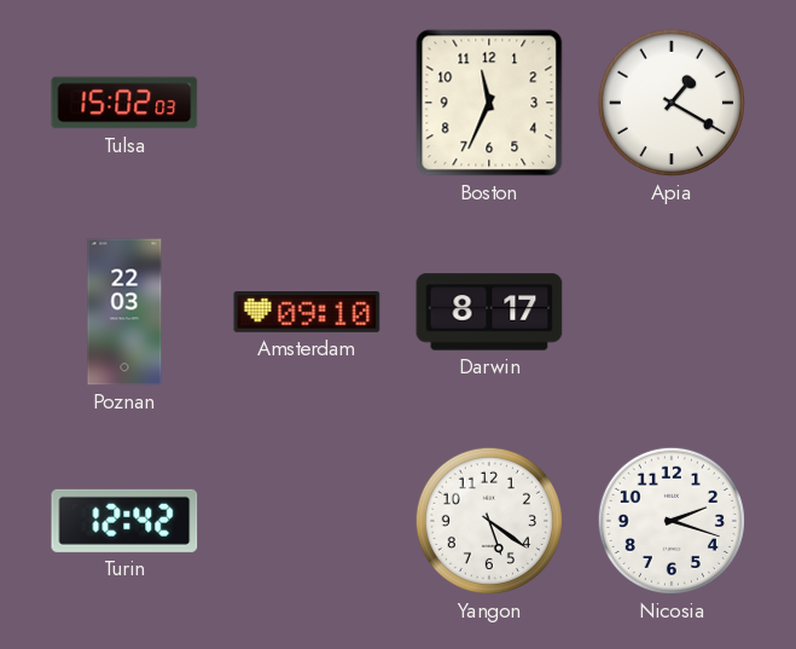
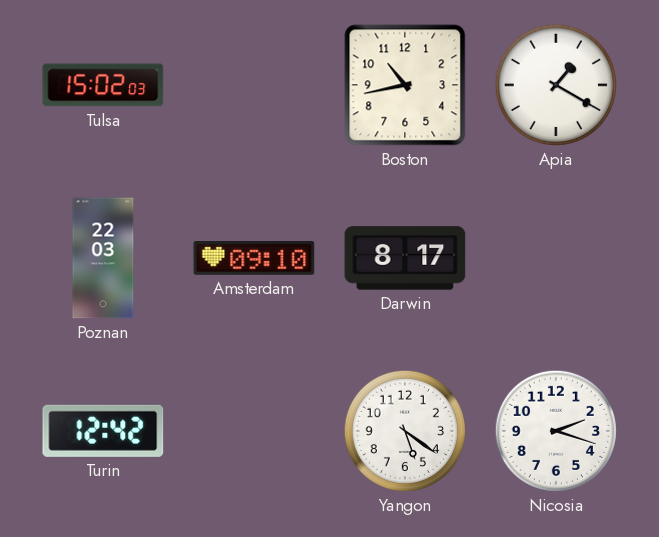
Boston: 11:34 -> 10:43
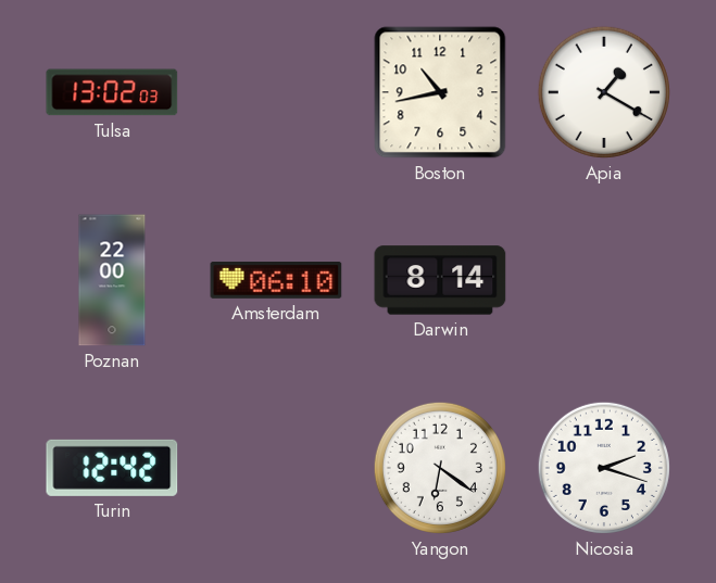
Tulsa: 15:02 -> 13:02
Poznan: 22:03 -> 22:00
Amsterdam: 09:10 -> 06:10
Darwin: 8:17 -> 8:14
Yangon: 5:21 -> 6:21
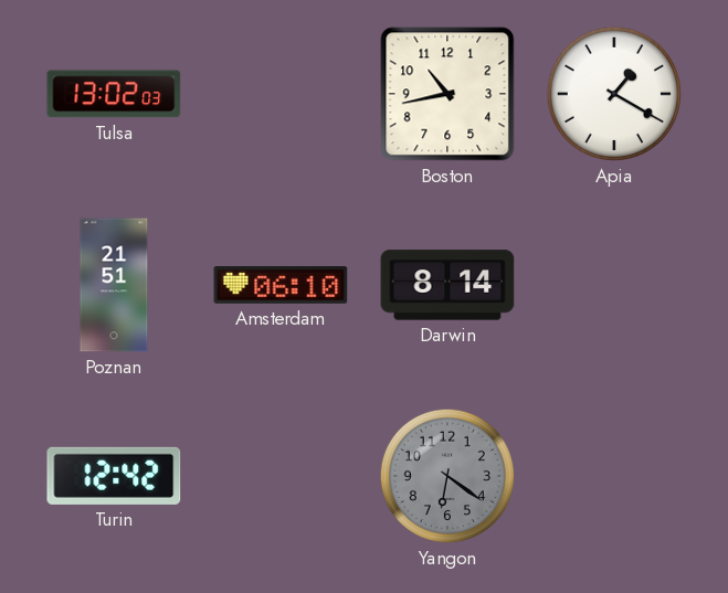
Poznan: 22:00 -> 21:51
Yangon dial: white -> grey
Nicosia: 2:18 -> none
